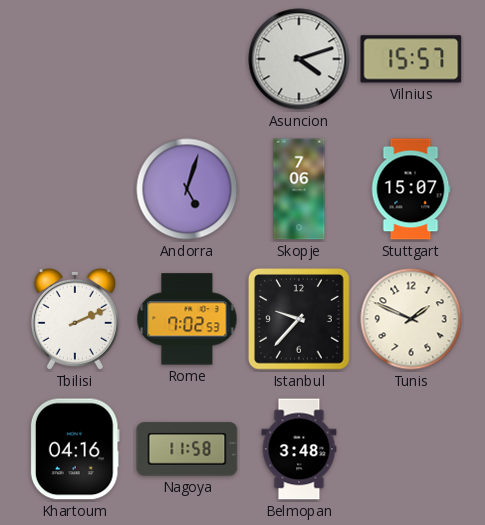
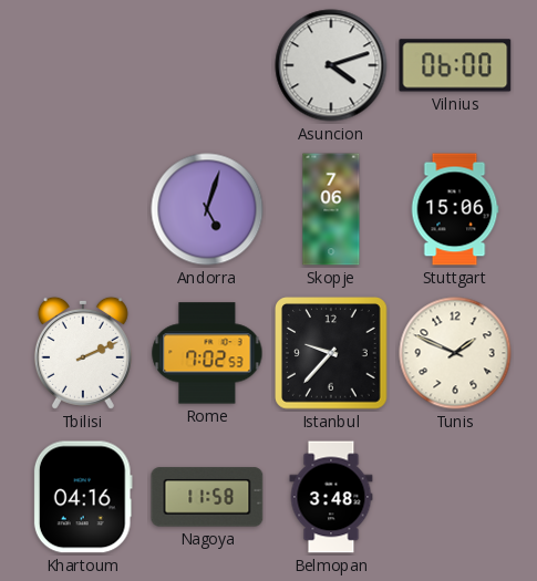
Vilnius: 15:57 -> 06:00
Stuttgart: 15:07 -> 15:06
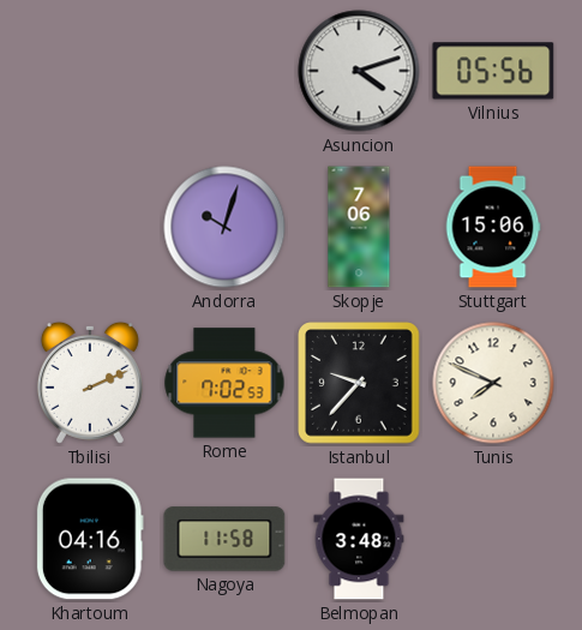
Vilnius: 06:00 -> 05:56
Andorra: 5:03 -> 10:03
Tunis: 1:49 -> 7:49
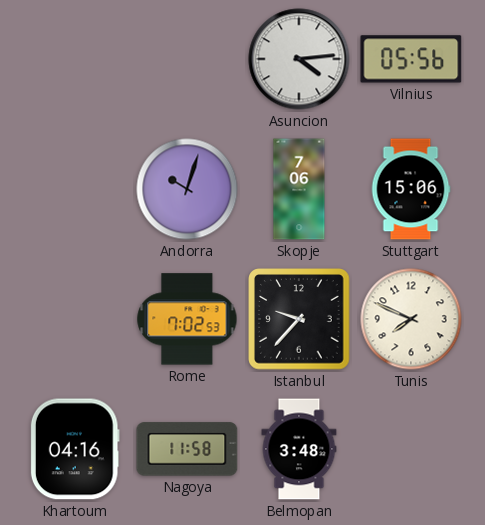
Asuncion: 4:12 -> 4:14
Tbilisi: 2:11 -> none
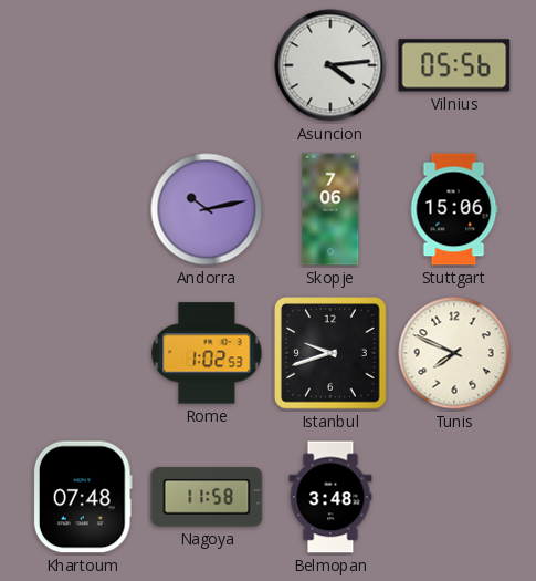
Andorra: 10:03 -> 10:13
Rome: 7:02 -> 1:02
Istanbul: 9:37 -> 9:42
Khartoum: 04:16 -> 07:48
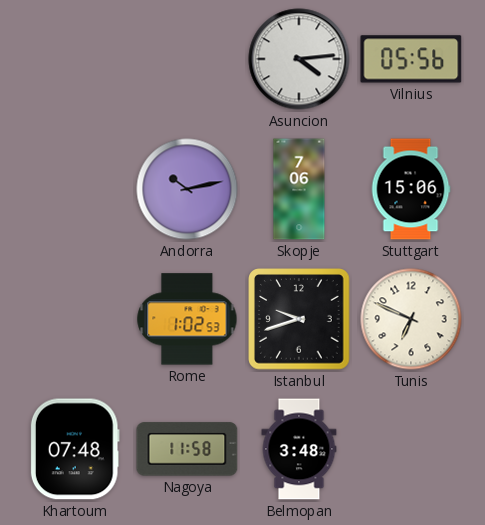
Tunis: 7:49 -> 6:49
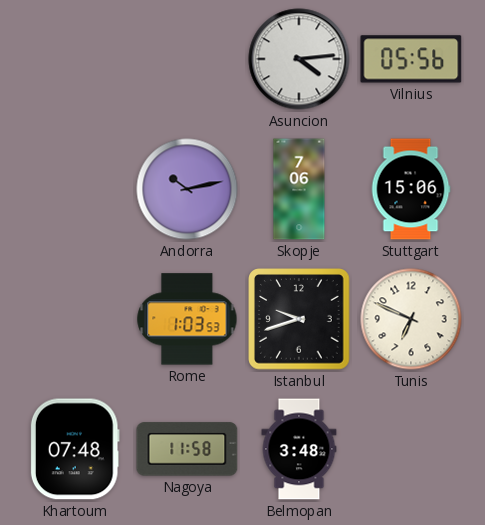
Rome: 1:02 -> 1:03
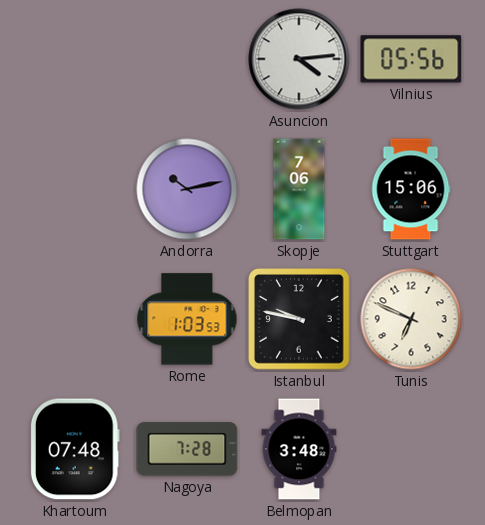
Istanbul: 9:42 -> 9:47
Nagoya: 11:58 -> 7:28
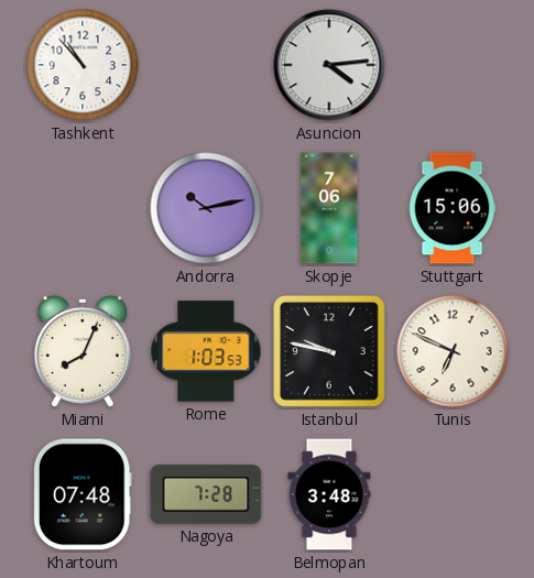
Tashkent: none -> 10:53
Vilnius: 05:56 -> none
Miami: none -> 8:04
